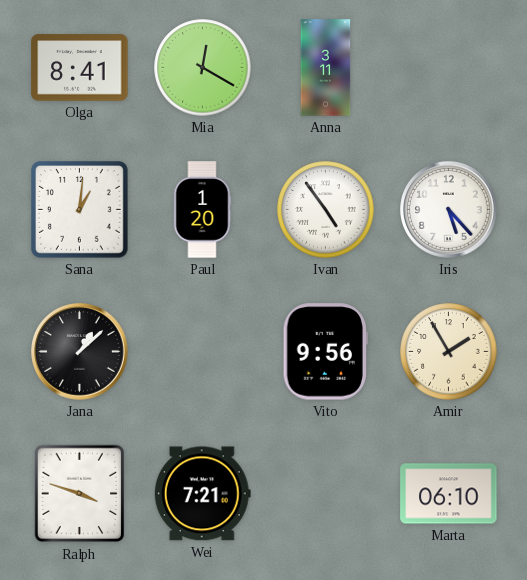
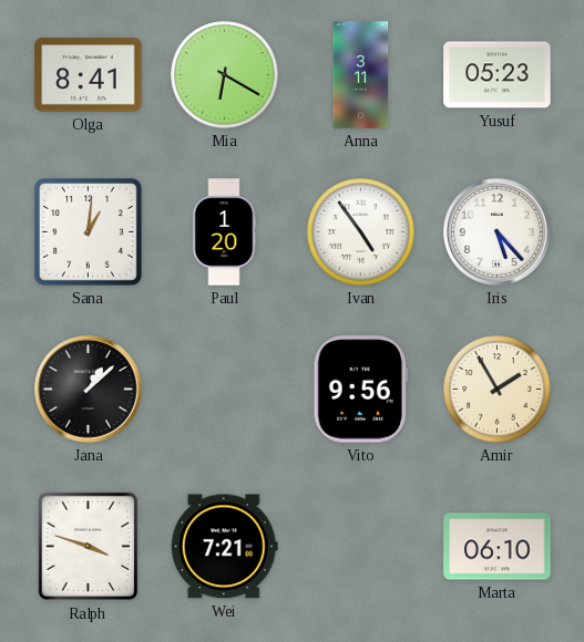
Mia: 12:20 -> 6:20
Yusuf: none -> 05:23
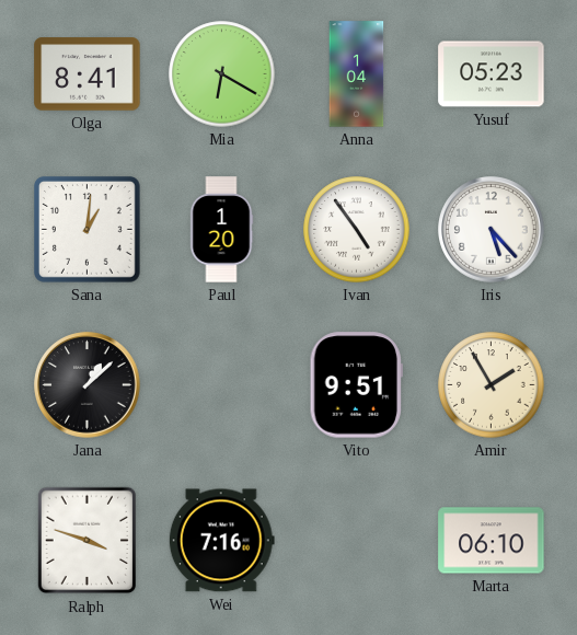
Anna: 3:11 -> 1:04
Vito: 9:56 -> 9:51
Wei: 7:21 -> 7:16
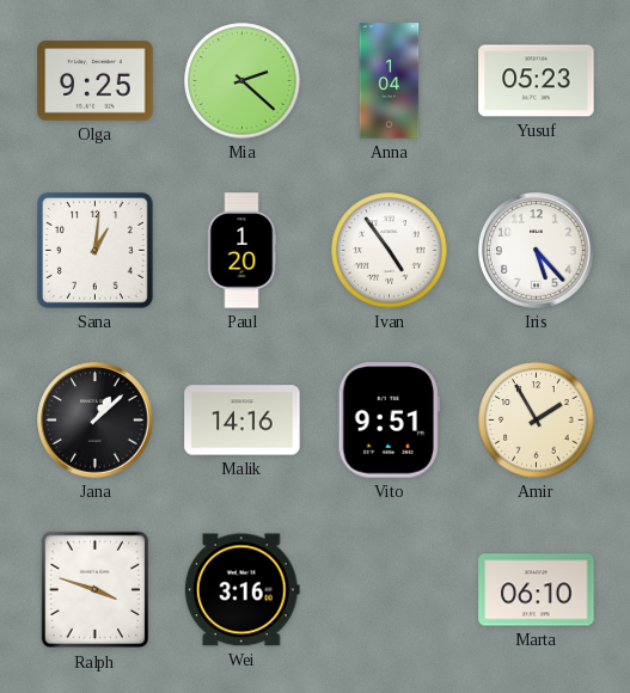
Olga: 8:41 -> 9:25
Mia: 6:20 -> 2:22
Malik: none -> 14:16
Wei: 7:16 -> 3:16
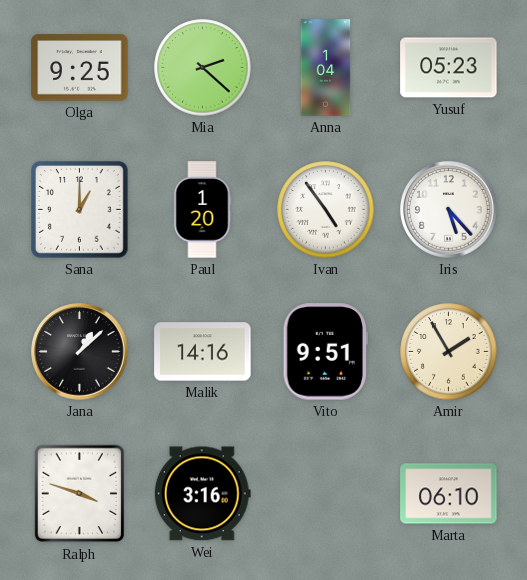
Sana: 1:01 -> 1:00
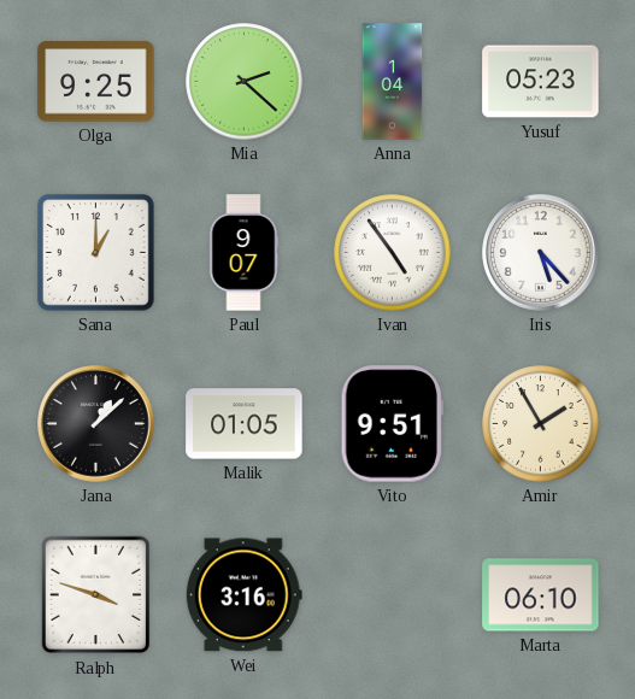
Paul: 1:20 -> 9:07
Malik: 14:16 -> 01:05
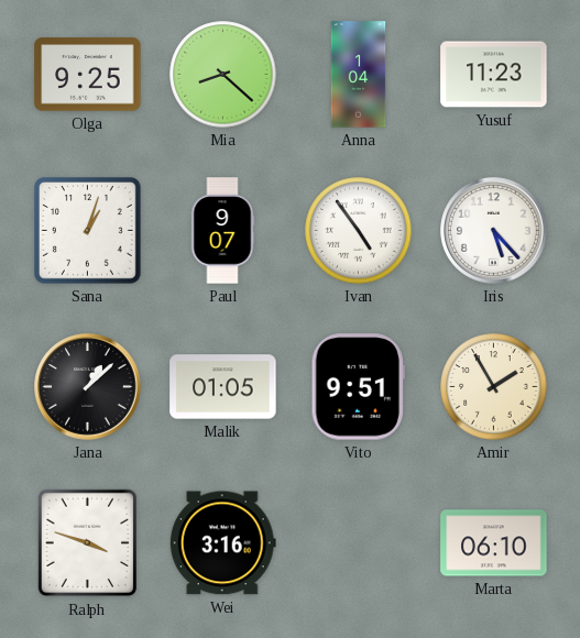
Mia: 2:22 -> 8:22
Yusuf: 05:23 -> 11:23
Sana: 1:00 -> 1:03
